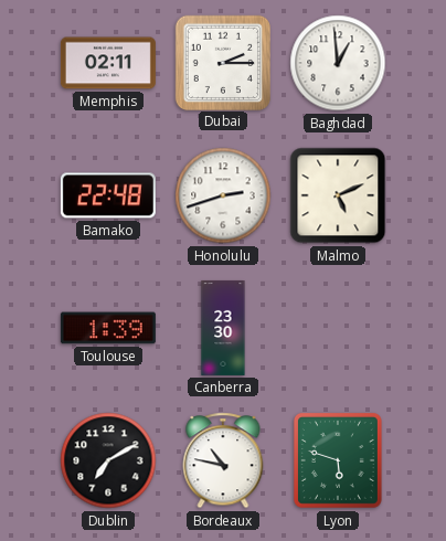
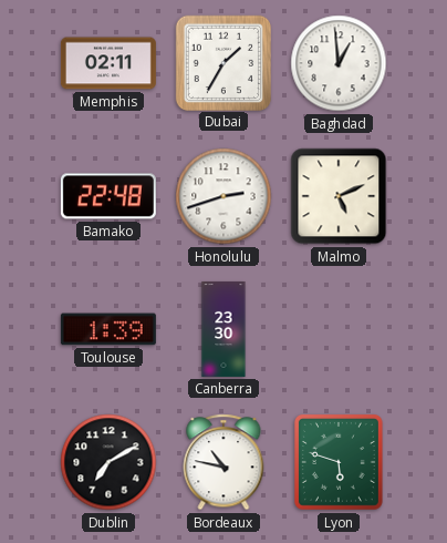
Dubai: 2:15 -> 1:35
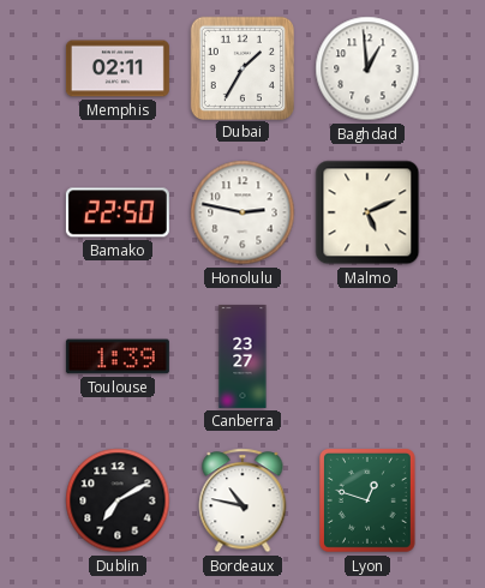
Bamako: 22:48 -> 22:50
Honolulu: 2:42 -> 2:47
Canberra: 23:30 -> 23:27
Lyon: 5:48 -> 12:48
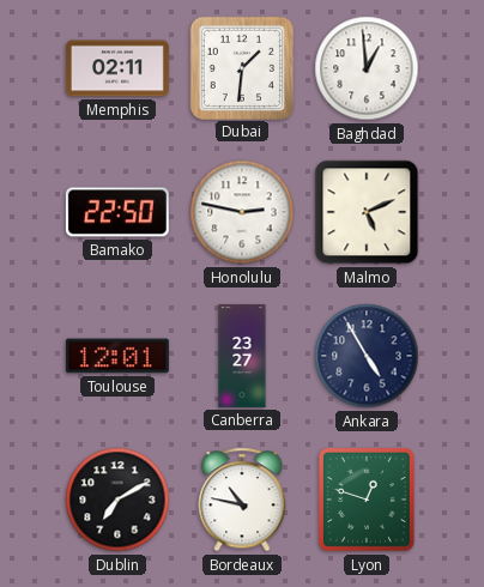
Dubai: 1:35 -> 1:31
Toulouse: 1:39 -> 12:01
Ankara: none -> 4:55
